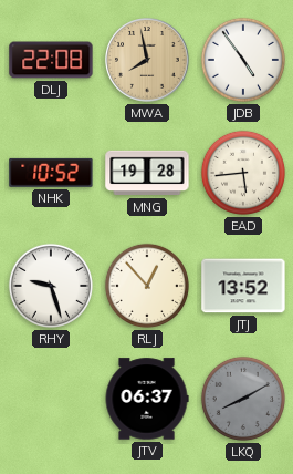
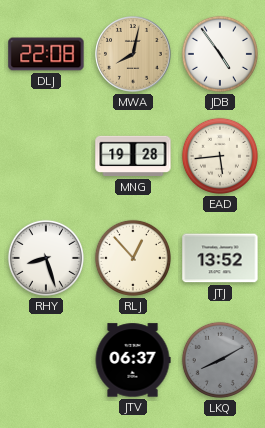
MWA: 7:58 -> 8:02
NHK: 10:52 -> none
RHY: 9:27 -> 8:27
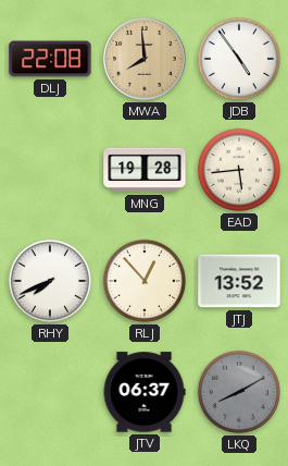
MWA: 8:02 -> 7:59
RHY: 8:27 -> 7:41
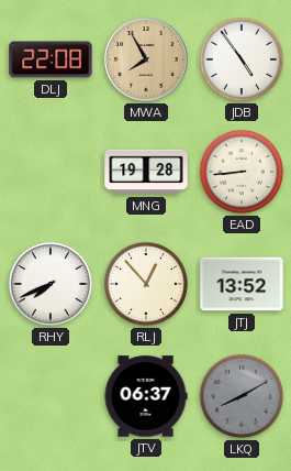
MWA: 7:59 -> 7:55
EAD: 5:44 -> 8:44
